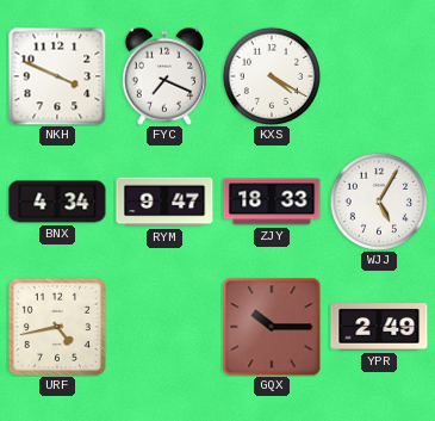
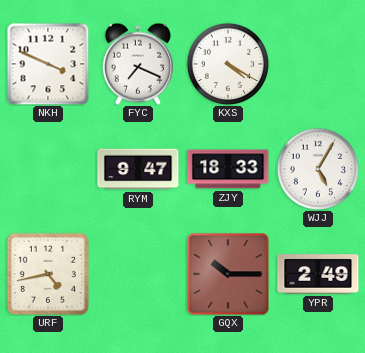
BNX: 4:34 -> none
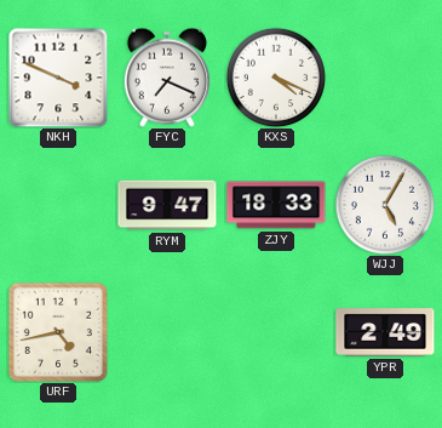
KXS: 4:20 -> 4:19
GQX: 10:15 -> none
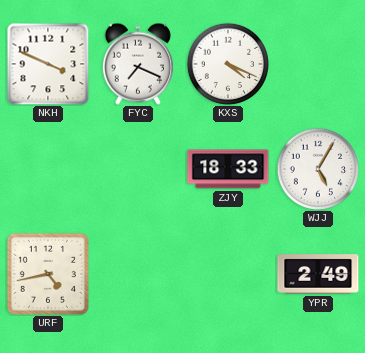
RYM: 9:47 -> none
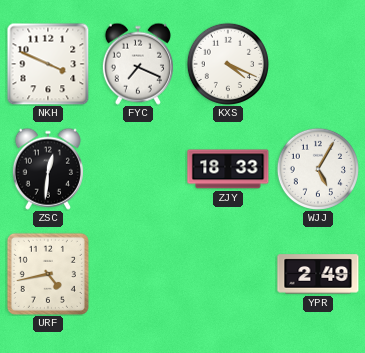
ZSC: none -> 12:31
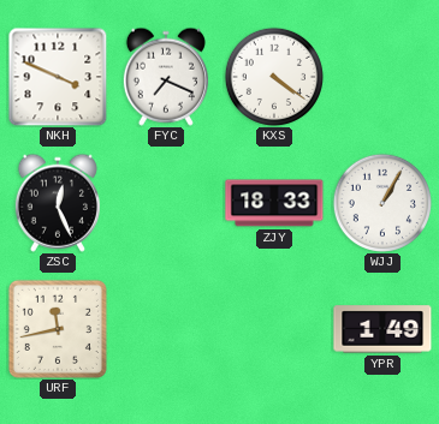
KXS: 4:19 -> 4:21
ZSC: 12:31 -> 12:26
WJJ: 5:05 -> 1:05
URF: 4:43 -> 11:43
YPR: 2:49 -> 1:49
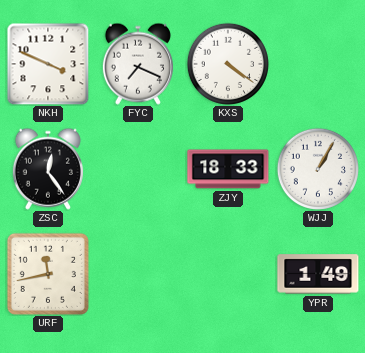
ZSC: 12:26 -> 12:24
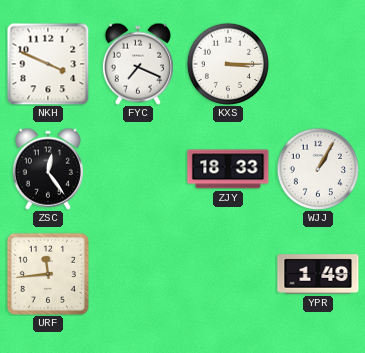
KXS: 4:21 -> 3:15
URF: 11:43 -> 11:44
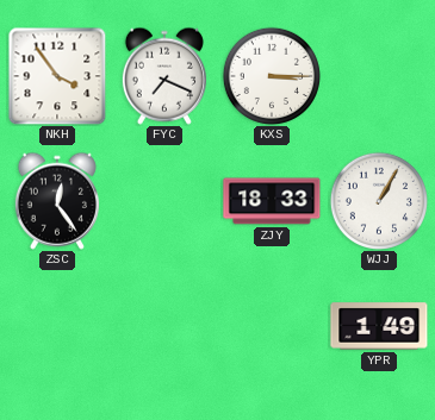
NKH: 3:49 -> 3:54
URF: 11:44 -> none
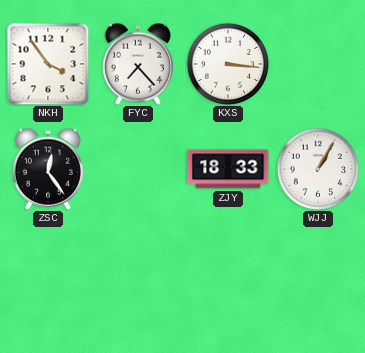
FYC: 7:19 -> 7:23
KXS: 3:15 -> 3:16
YPR: 1:49 -> none
